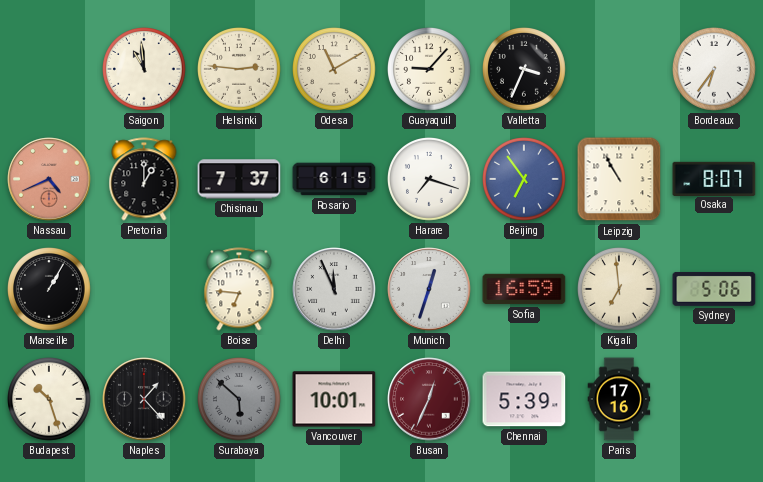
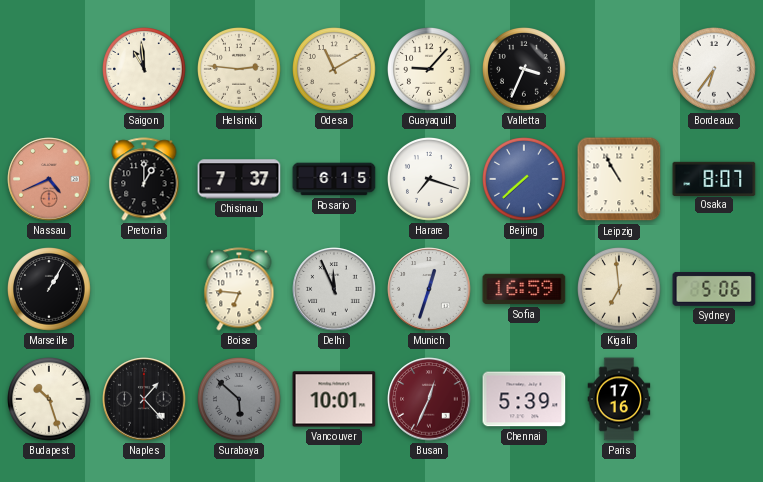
Beijing: 6:54 -> 7:38
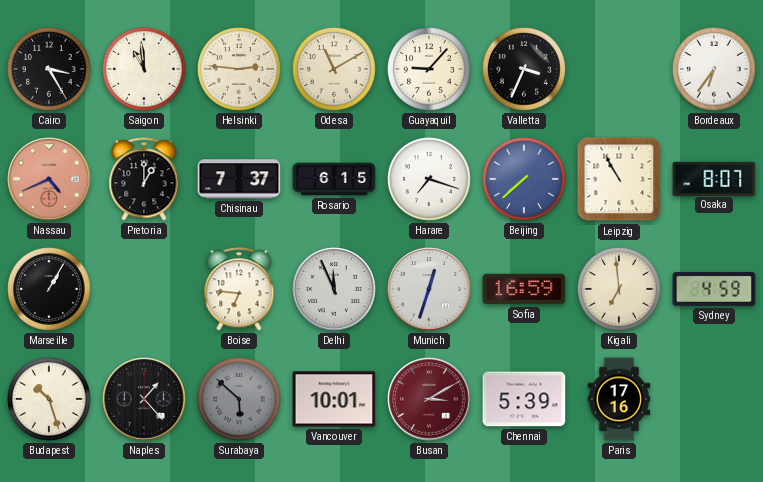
Cairo: none -> 3:25
Sydney: 5:06 -> 4:59
Busan: 12:34 -> 3:10
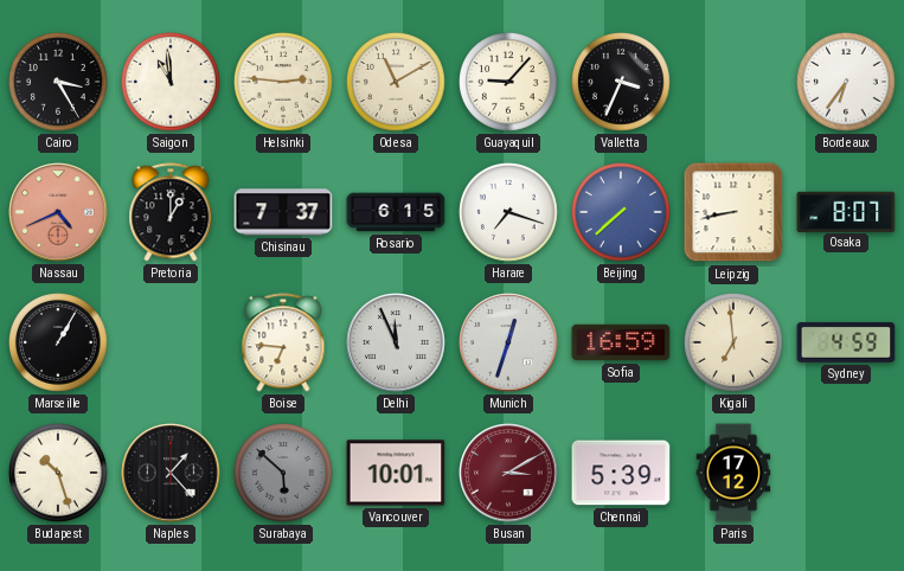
Leipzig: 10:55 -> 8:43
Paris: 17:16 -> 17:12
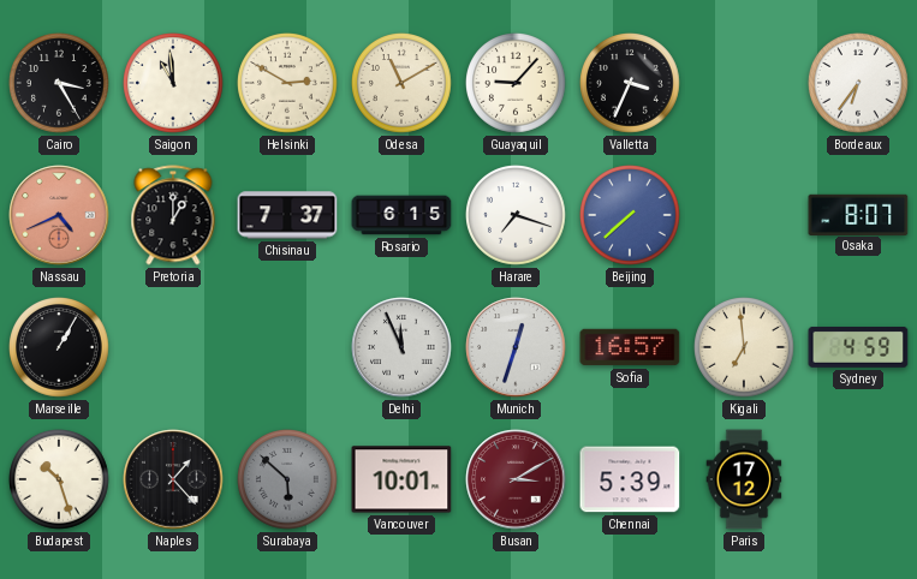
Helsinki: 2:46 -> 2:50
Leipzig: 8:43 -> none
Boise: 6:46 -> none
Sofia: 16:59 -> 16:57
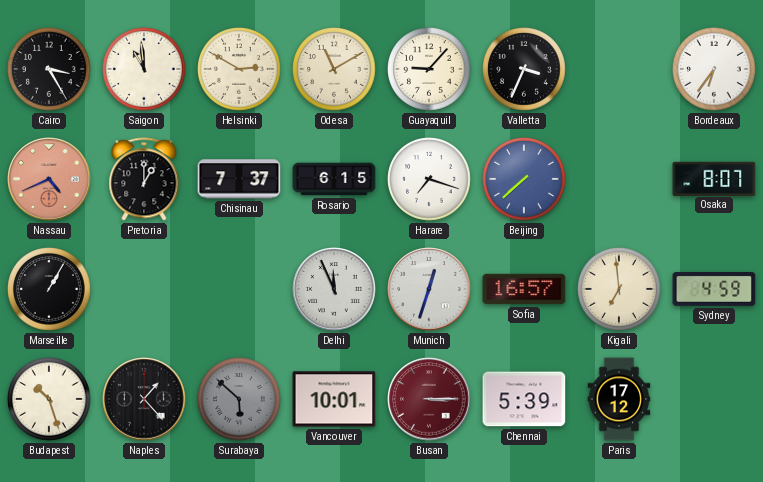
Busan: 3:10 -> 3:15
